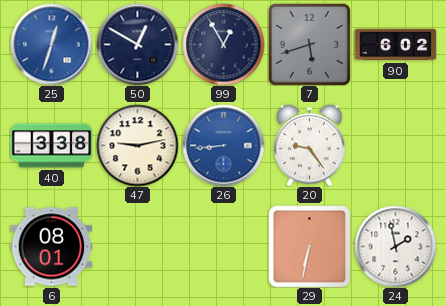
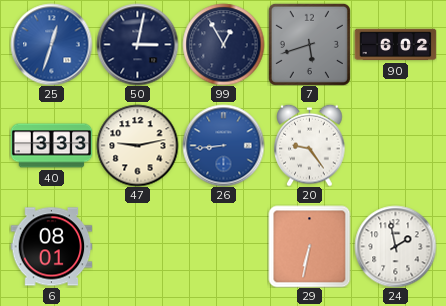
50: 12:50 -> 3:02
40: 3:38 -> 3:33
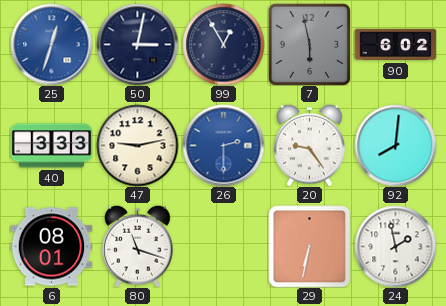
7: 5:42 -> 5:58
26: 8:44 -> 2:30
92: none -> 8:01
80: none -> 11:18
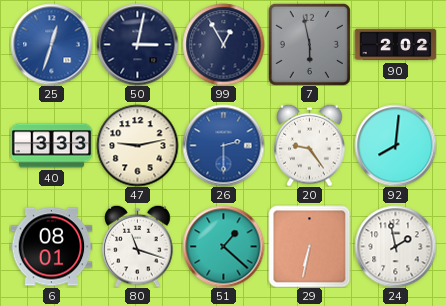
90: 6:02 -> 2:02
51: none -> 1:22
